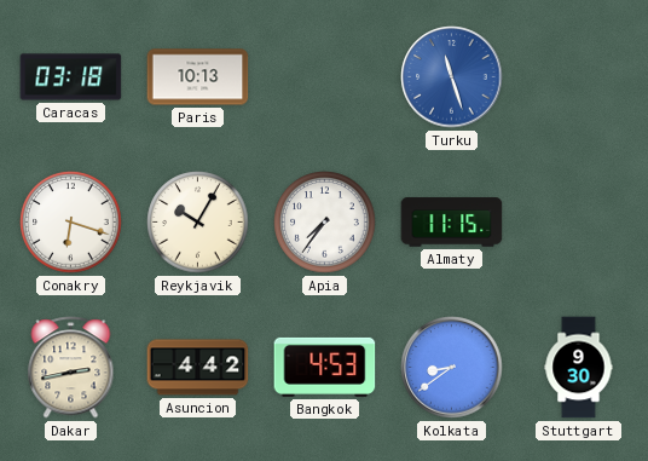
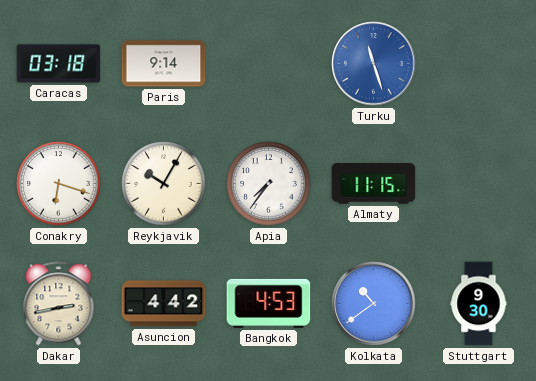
Paris: 10:13 -> 9:14
Kolkata: 8:39 -> 10:39
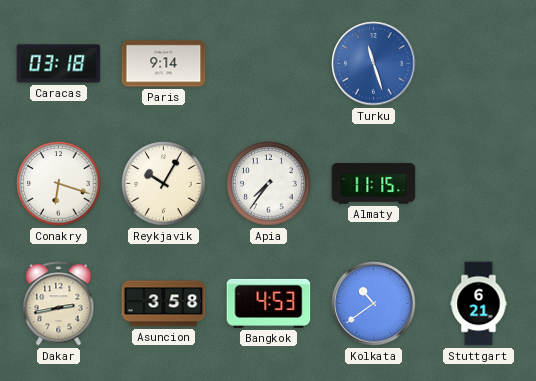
Asuncion: 4:42 -> 3:58
Stuttgart: 9:30 -> 6:21
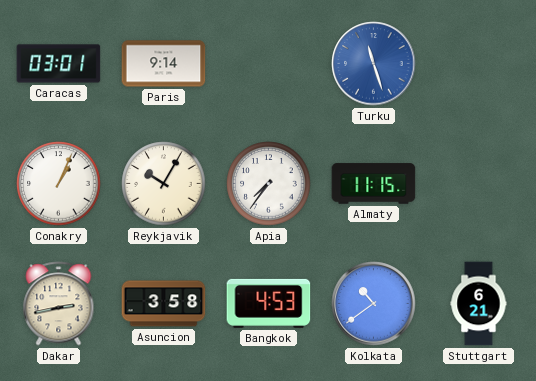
Caracas: 03:18 -> 03:01
Conakry: 6:18 -> 1:04
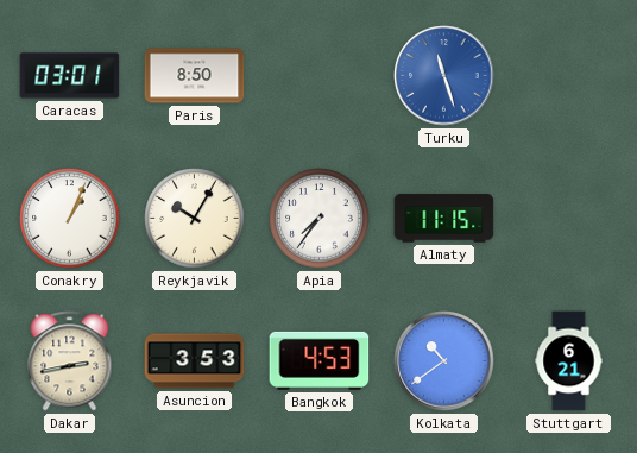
Paris: 9:14 -> 8:50
Asuncion: 3:58 -> 3:53
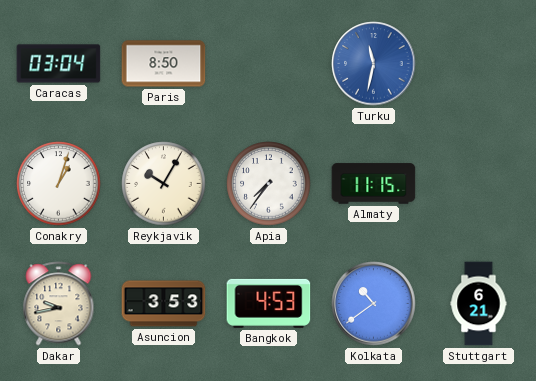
Caracas: 03:01 -> 03:04
Turku: 11:27 -> 11:32
Conakry: 1:04 -> 1:03
Dakar: 2:43 -> 9:43
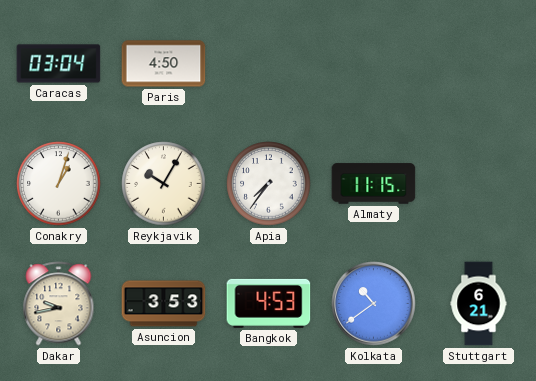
Paris: 8:50 -> 4:50
Turku: 11:32 -> none
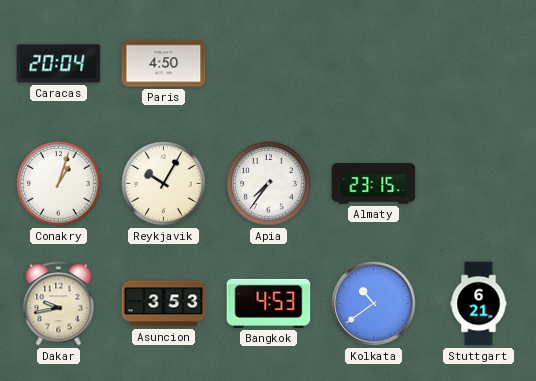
Caracas: 03:04 -> 20:04
Almaty: 11:15 -> 23:15
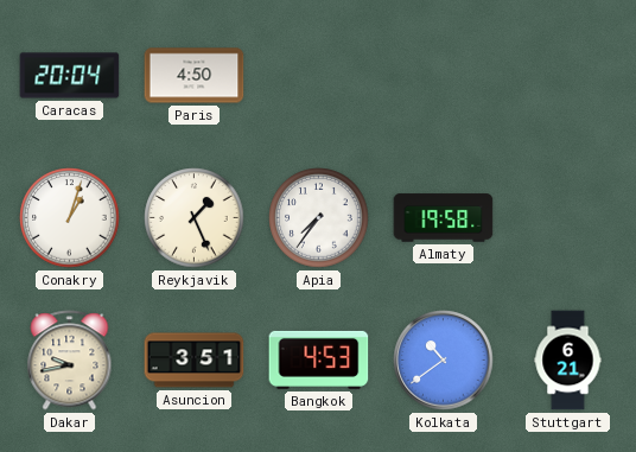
Reykjavik: 10:05 -> 1:26
Almaty: 23:15 -> 19:58
Asuncion: 3:53 -> 3:51
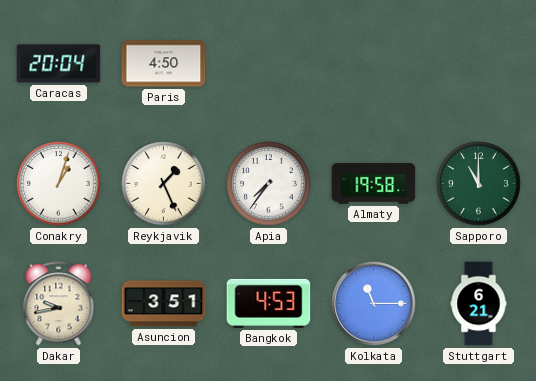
Sapporo: none -> 11:00
Kolkata: 10:39 -> 11:15
